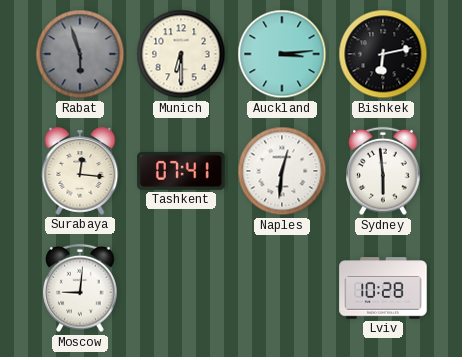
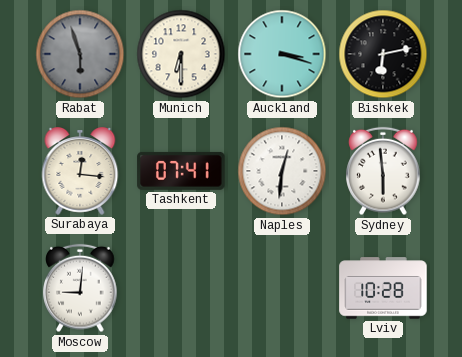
Auckland: 3:14 -> 3:18
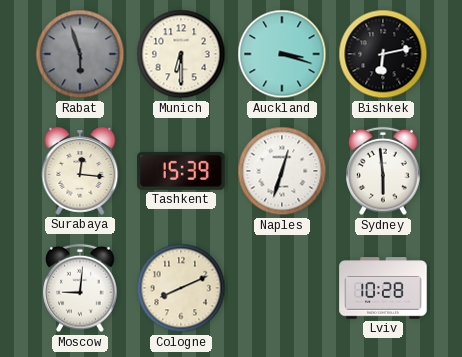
Tashkent: 07:41 -> 15:39
Naples: 12:31 -> 12:33
Cologne: none -> 8:11
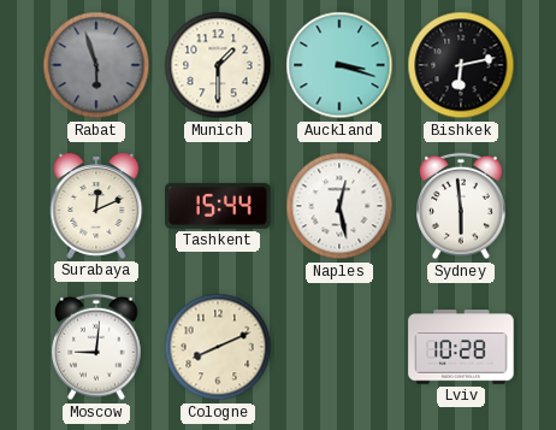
Munich: 6:30 -> 1:30
Surabaya: 12:16 -> 12:11
Tashkent: 15:39 -> 15:44
Naples: 12:33 -> 12:28
